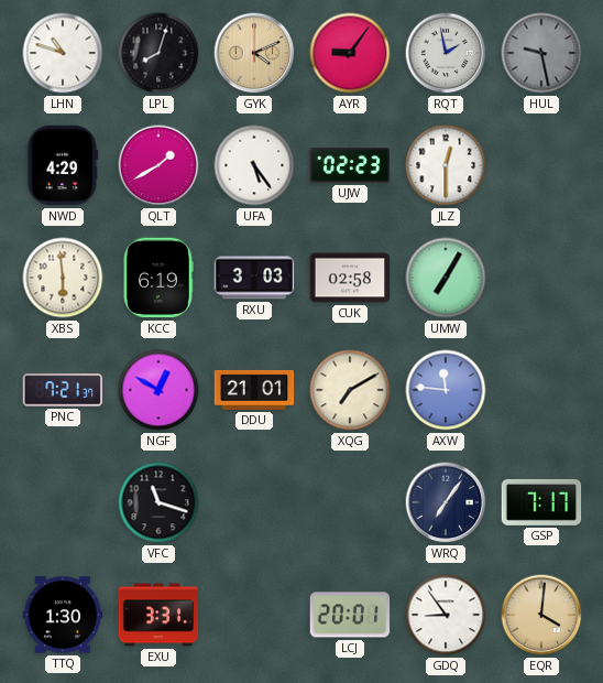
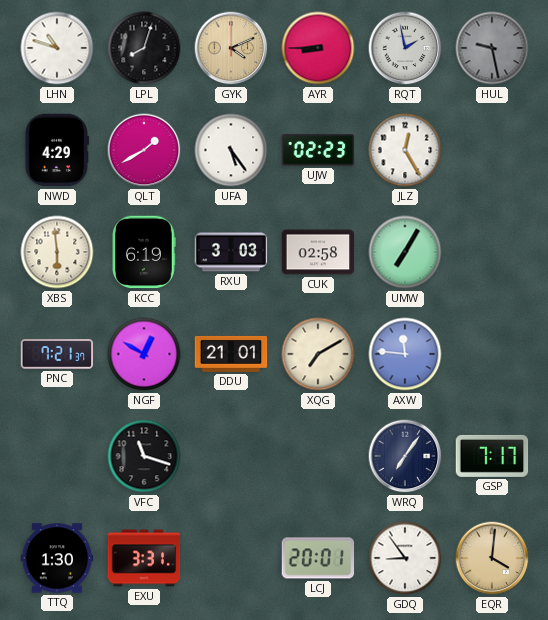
AYR: 9:06 -> 8:45
JLZ: 12:30 -> 12:25
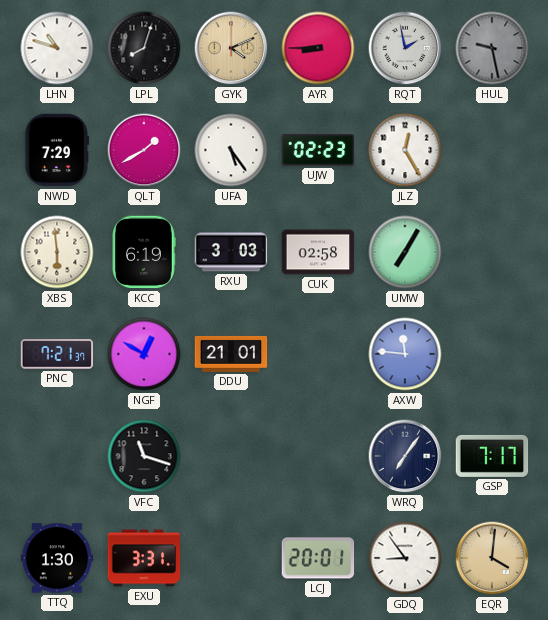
NWD: 4:29 -> 7:29
XQG: 7:10 -> none
